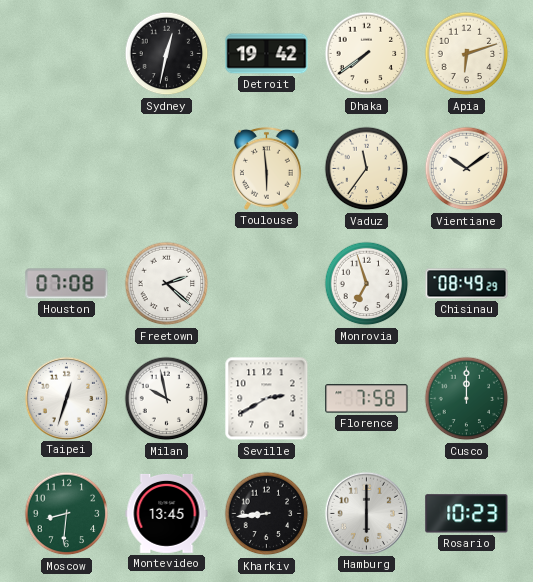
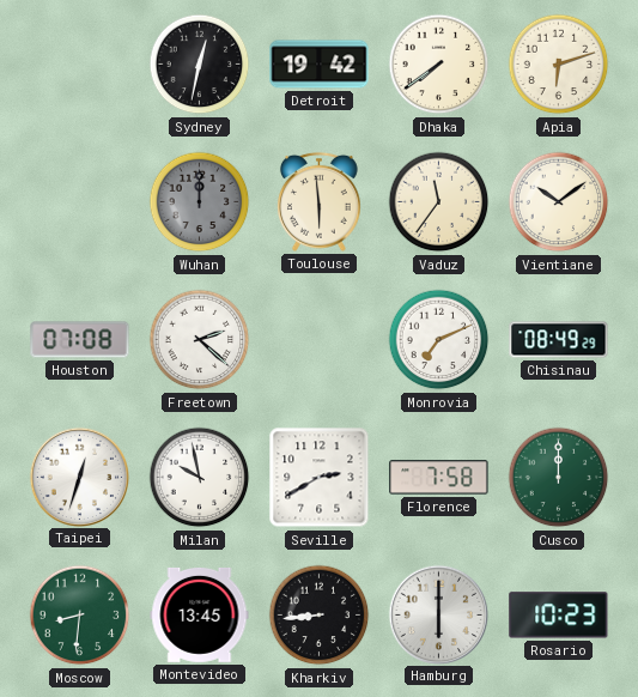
Wuhan: none -> 12:00
Monrovia: 6:57 -> 7:11
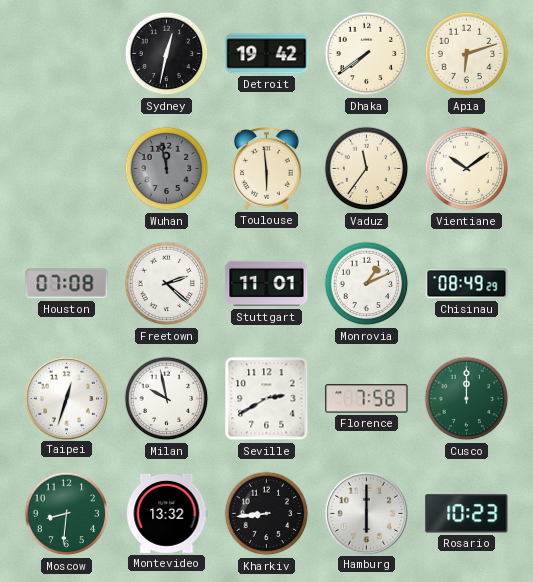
Wuhan: 12:00 -> 11:58
Stuttgart: none -> 11:01
Monrovia: 7:11 -> 1:11
Montevideo: 13:45 -> 13:32
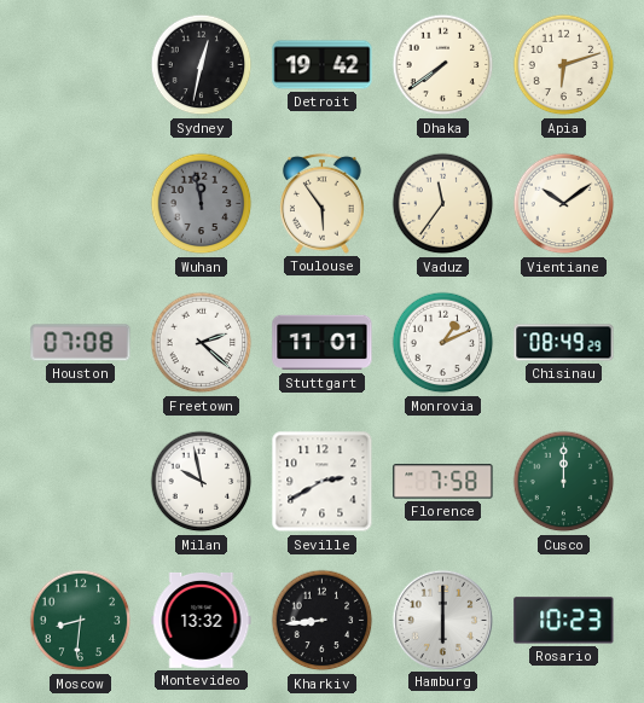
Toulouse: 5:59 -> 5:54
Taipei: 12:33 -> none
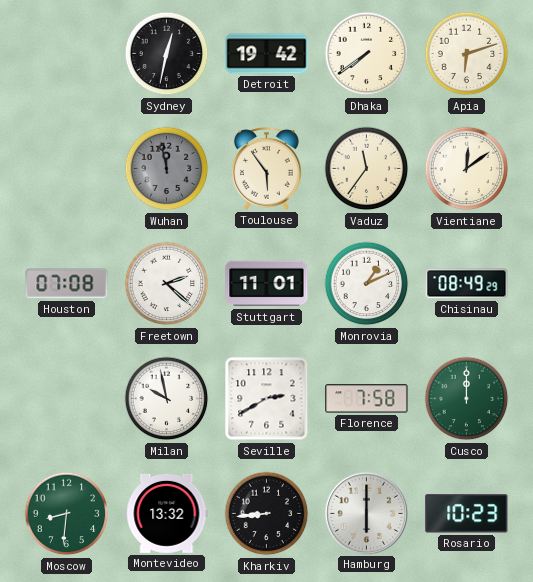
Vientiane: 10:09 -> 12:09
